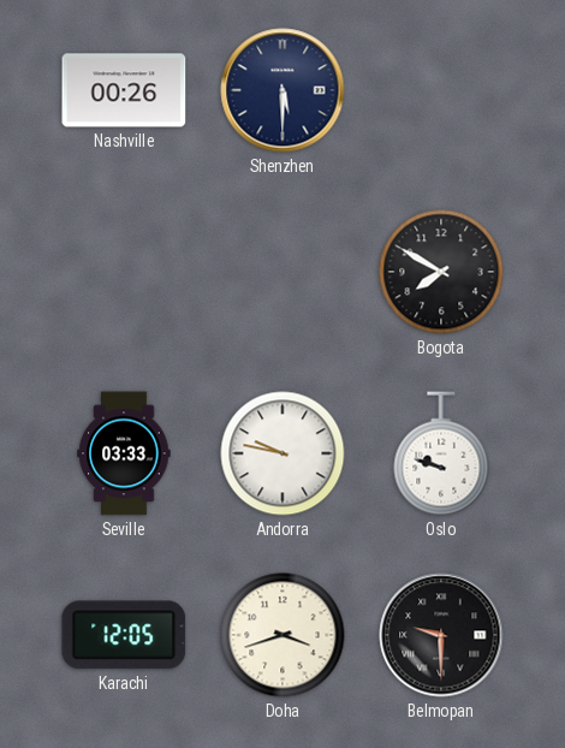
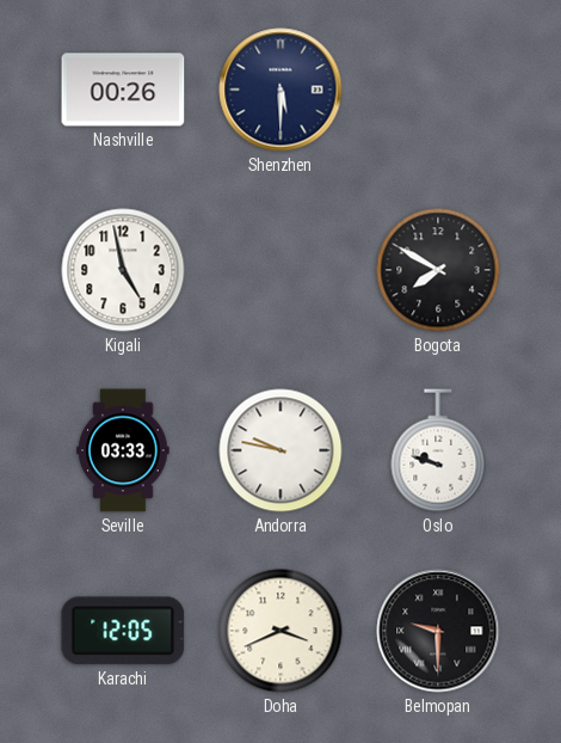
Kigali: none -> 4:58
Doha: 3:42 -> 3:41
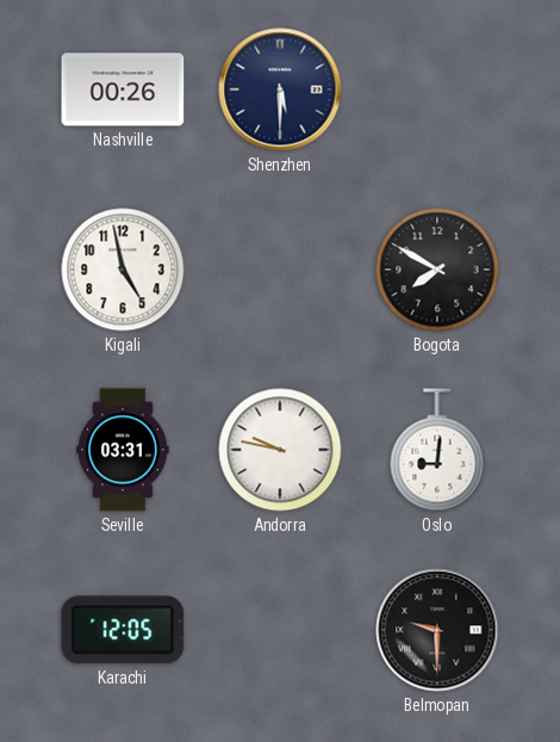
Seville: 03:33 -> 03:31
Oslo: 9:48 -> 9:01
Doha: 3:41 -> none
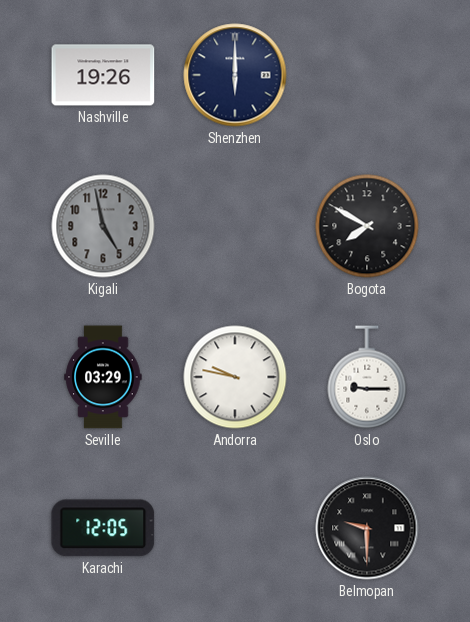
Nashville: 00:26 -> 19:26
Shenzhen: 5:30 -> 6:00
Kigali dial: white -> grey
Seville: 03:31 -> 03:29
Oslo: 9:01 -> 9:15
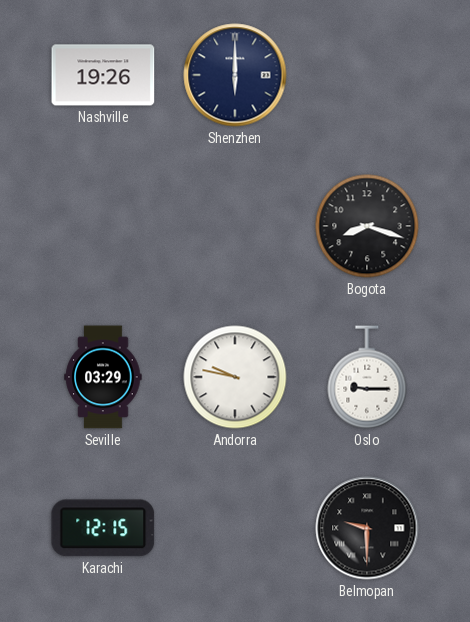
Kigali: 4:58 -> none
Bogota: 7:50 -> 8:18
Karachi: 12:05 -> 12:15
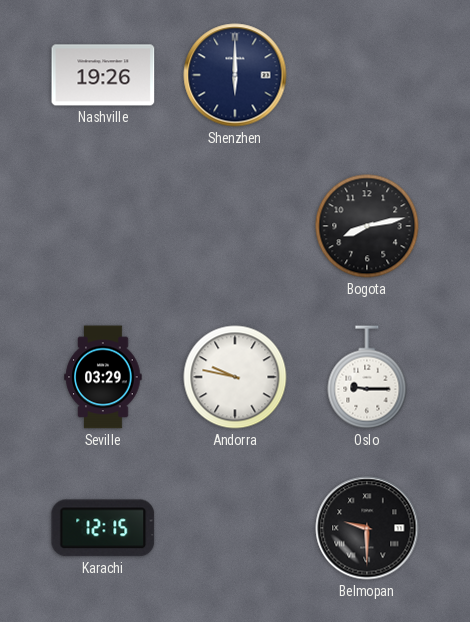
Bogota: 8:18 -> 8:13
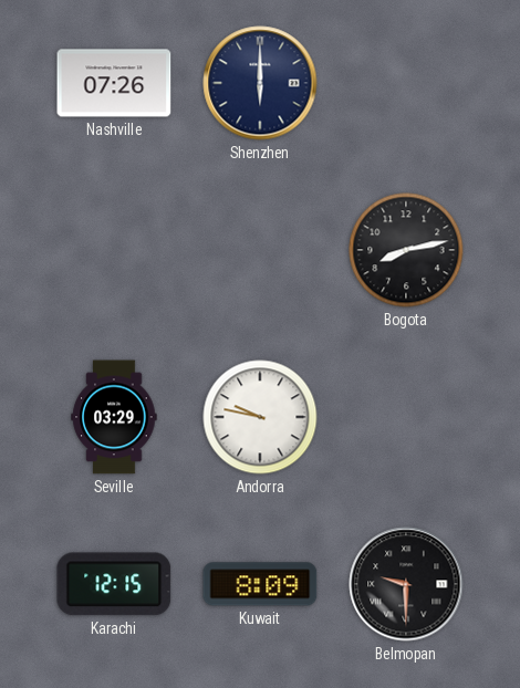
Nashville: 19:26 -> 07:26
Oslo: 9:15 -> none
Kuwait: none -> 8:09
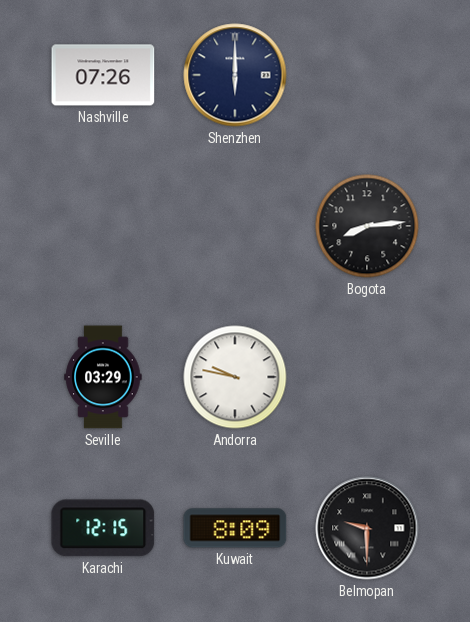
Bogota: 8:13 -> 8:14
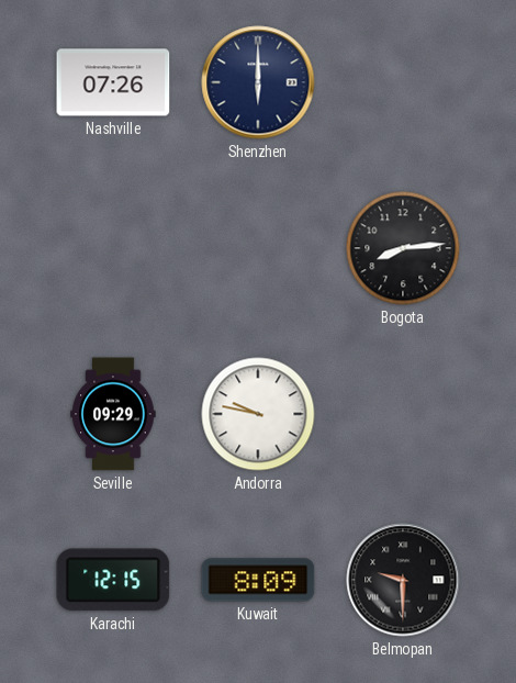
Seville: 03:29 -> 09:29
